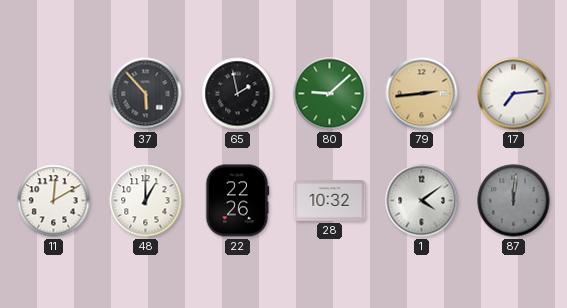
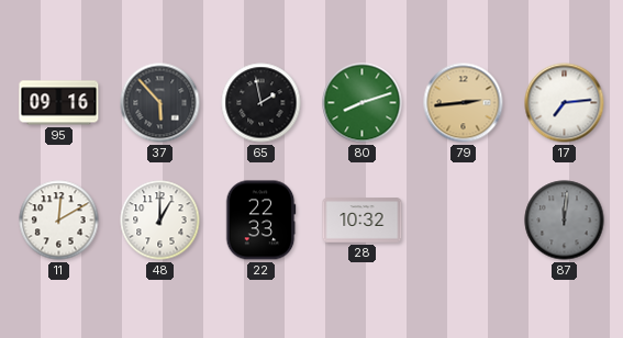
95: none -> 09:16
80: 9:08 -> 8:12
22: 22:26 -> 22:33
1: 4:09 -> none
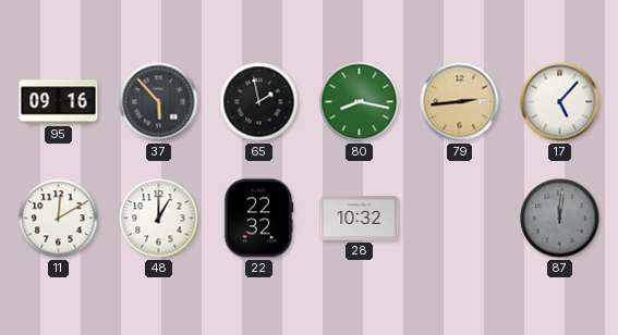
80: 8:12 -> 8:17
17: 7:14 -> 5:07
22: 22:33 -> 22:32
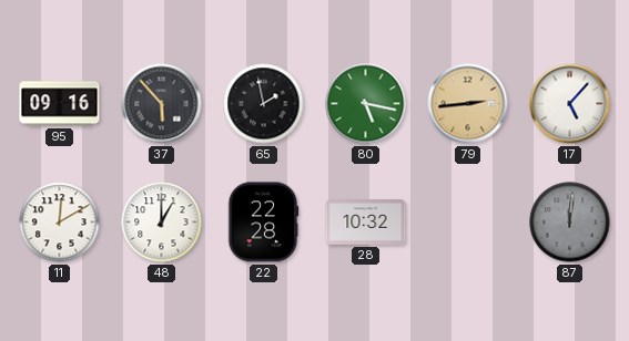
80: 8:17 -> 5:17
22: 22:32 -> 22:28
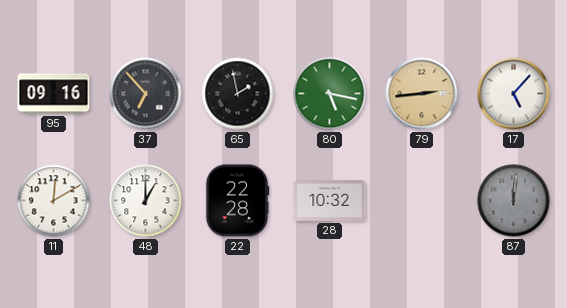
37: 5:53 -> 6:53
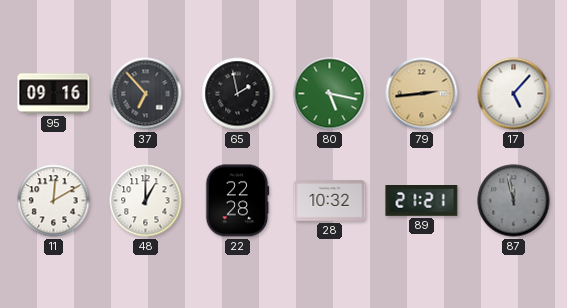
89: none -> 21:21
87: 12:01 -> 11:58
